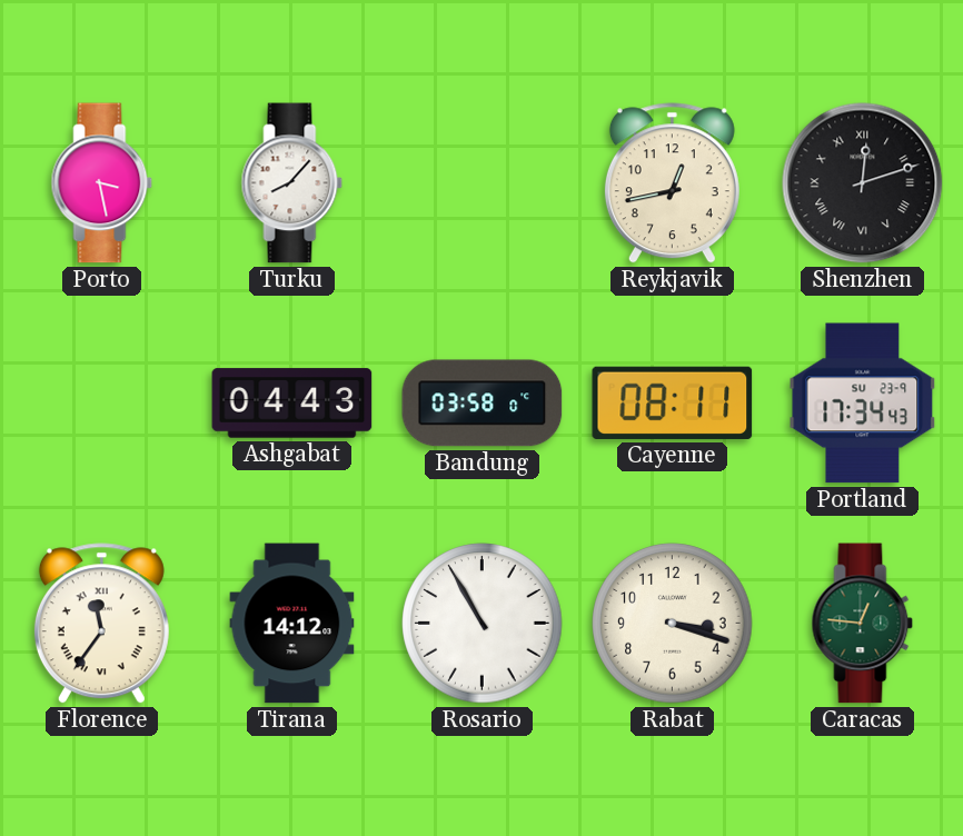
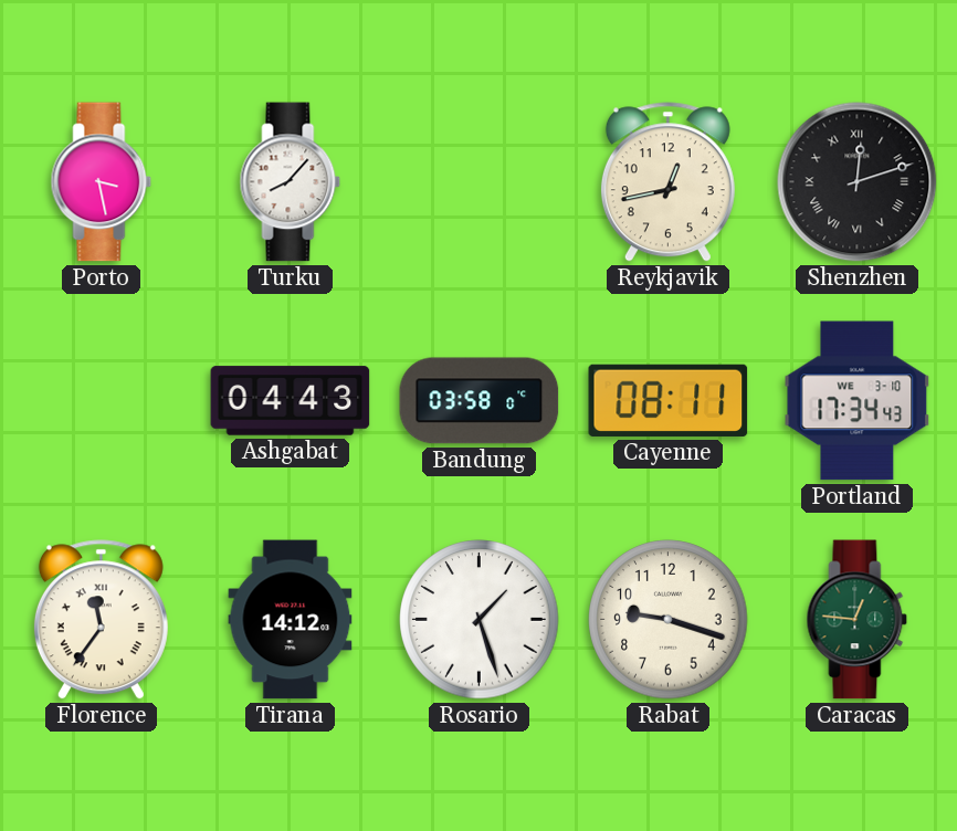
Portland date: SU 23-9 -> WE 3-10
Rosario: 10:55 -> 1:27
Rabat: 3:18 -> 9:18
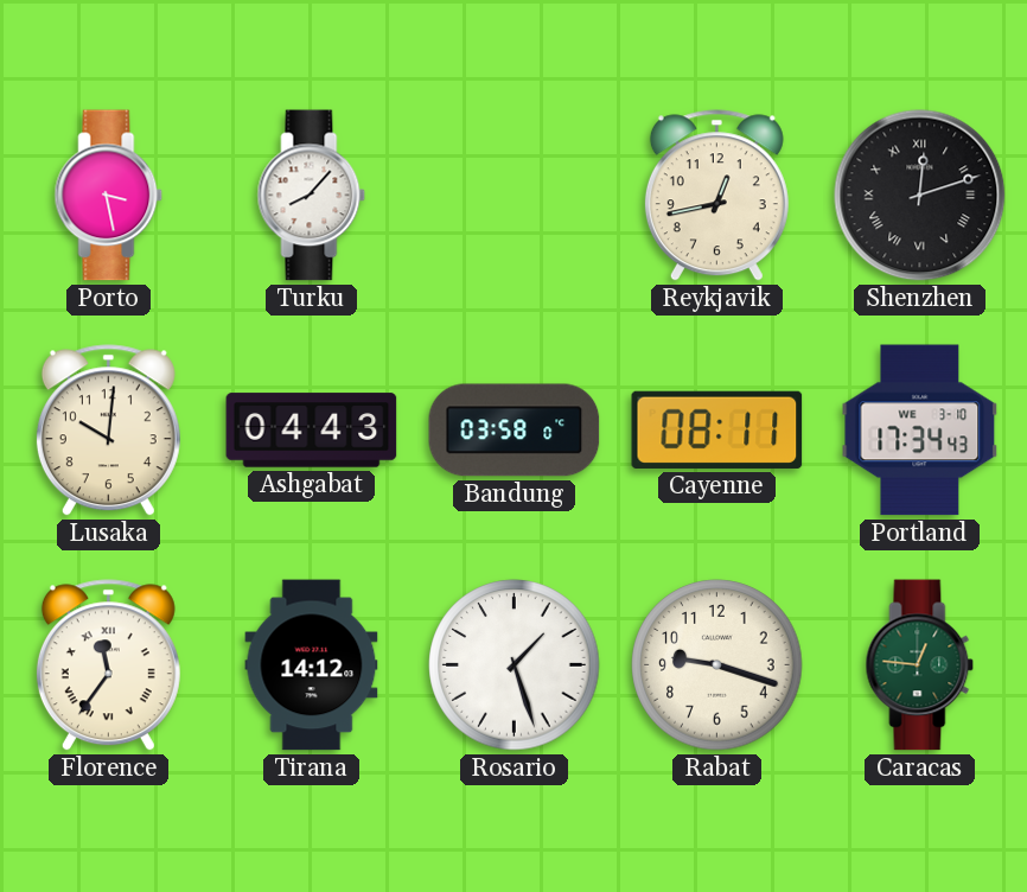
Lusaka: none -> 10:01
